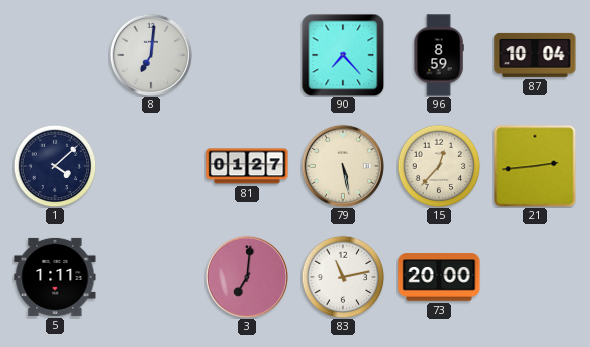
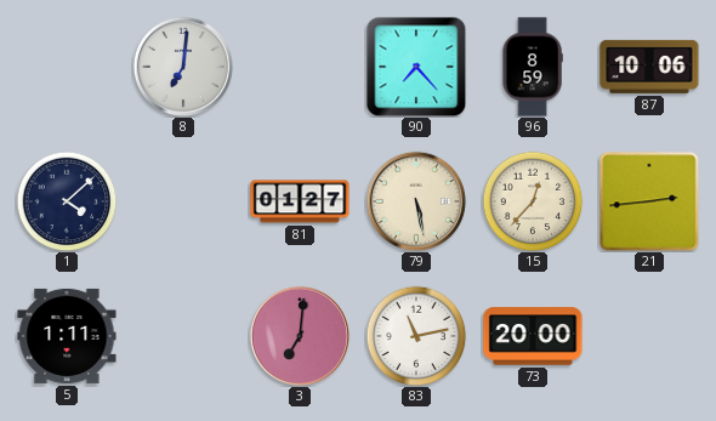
87: 10:04 -> 10:06
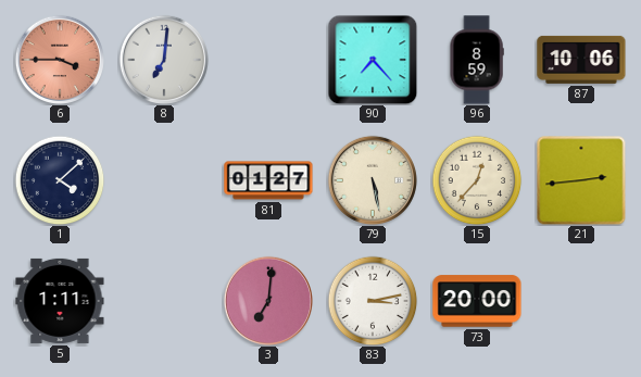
6: none -> 3:45
83: 11:13 -> 3:13
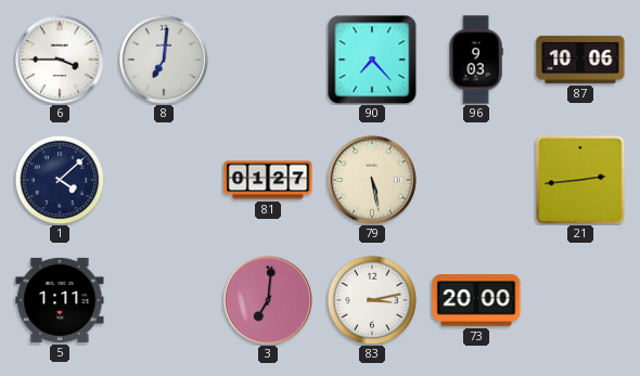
6 dial: salmon -> white
96: 8:59 -> 9:03
15: 12:37 -> none
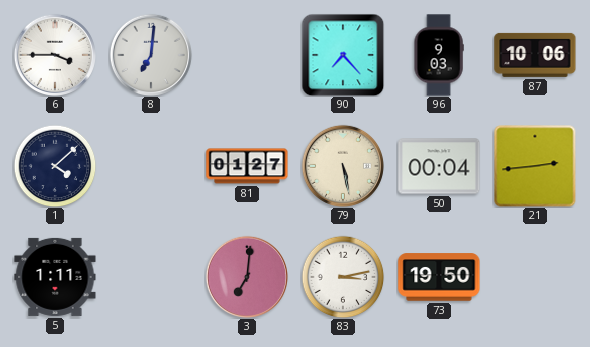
50: none -> 00:04
73: 20:00 -> 19:50
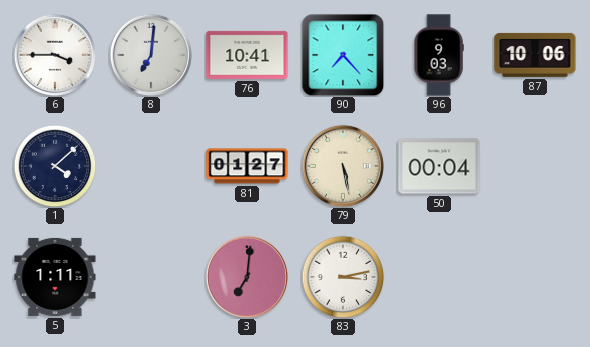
76: none -> 10:41
21: 2:44 -> none
73: 19:50 -> none
